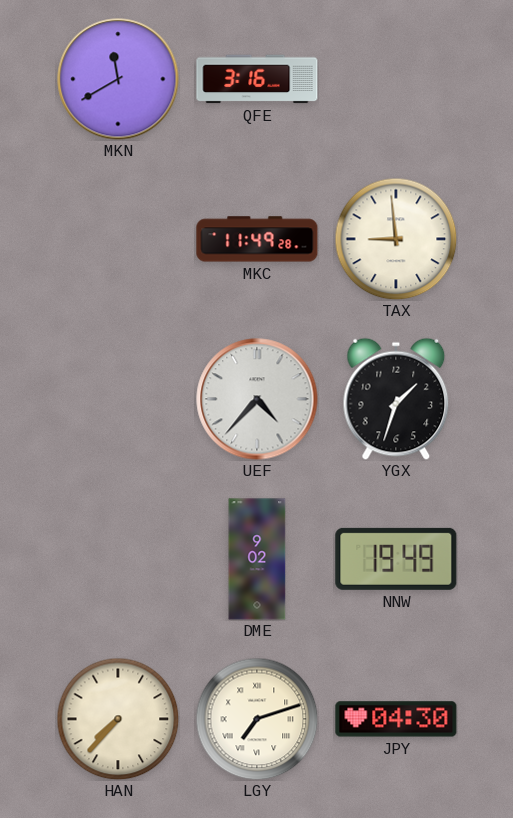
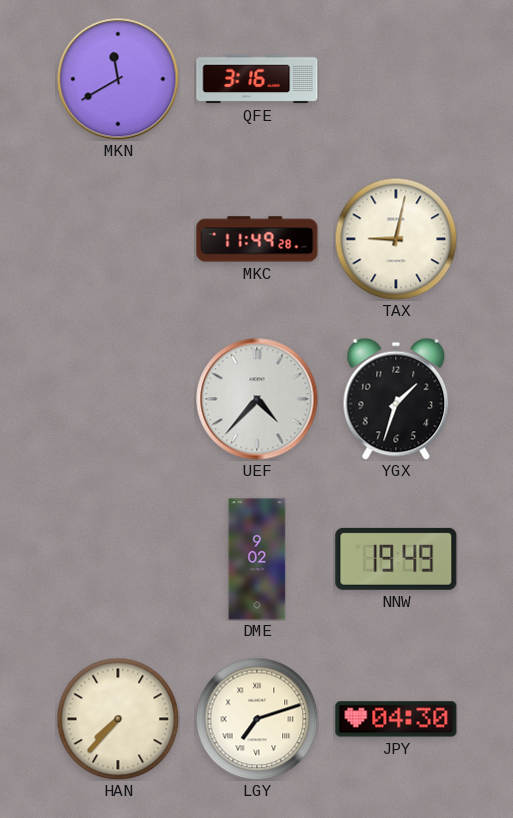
TAX: 8:59 -> 9:02
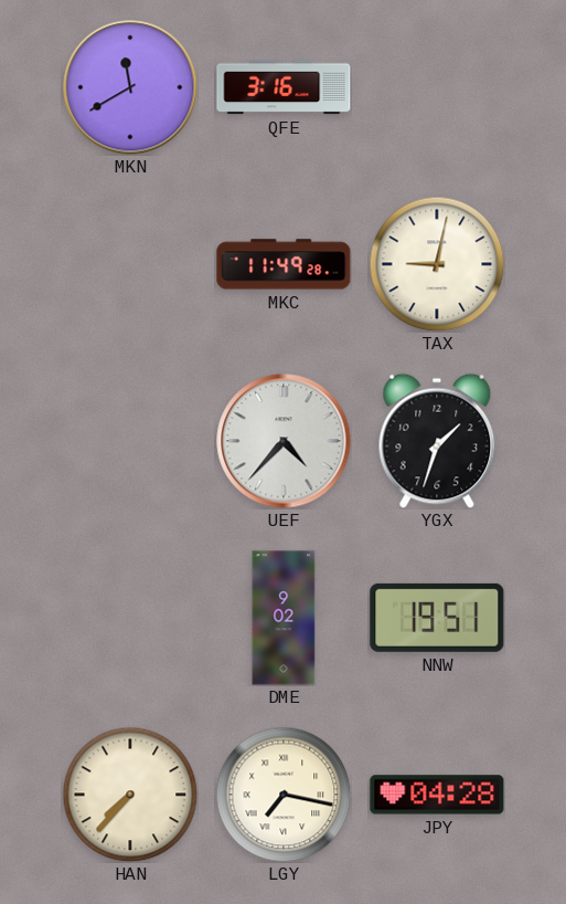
NNW: 19:49 -> 19:51
LGY: 7:12 -> 7:17
JPY: 04:30 -> 04:28
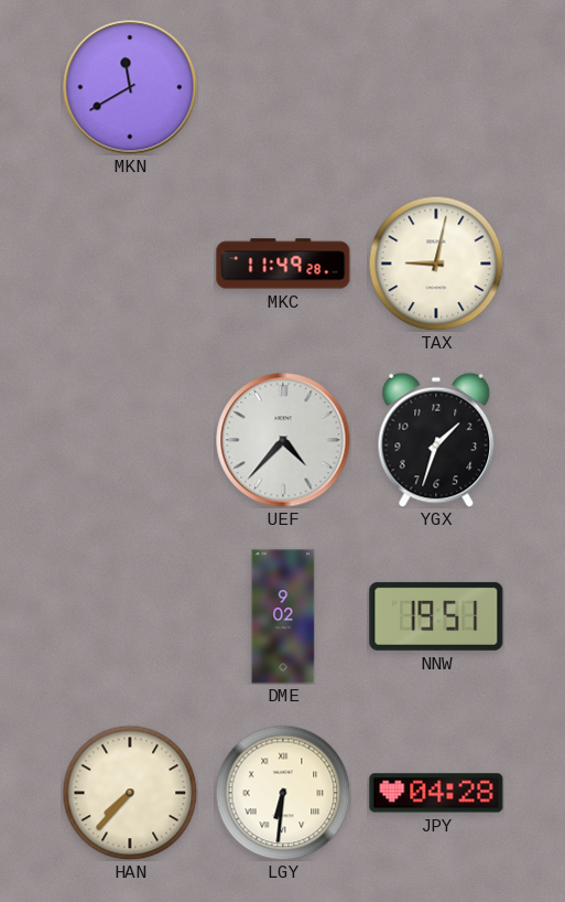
QFE: 3:16 -> none
LGY: 7:17 -> 6:31
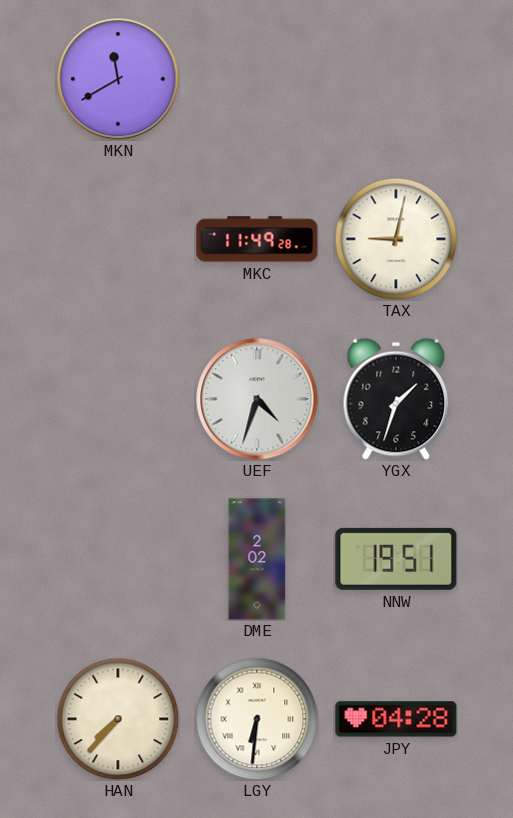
UEF: 4:37 -> 4:33
DME: 9:02 -> 2:02
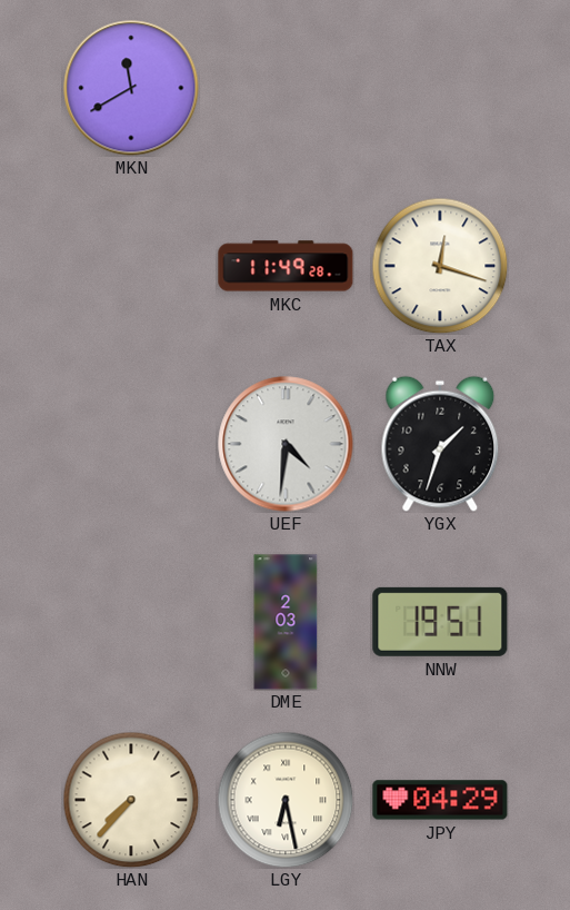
TAX: 9:02 -> 12:18
UEF: 4:33 -> 4:31
DME: 2:02 -> 2:03
LGY: 6:31 -> 6:28
JPY: 04:28 -> 04:29
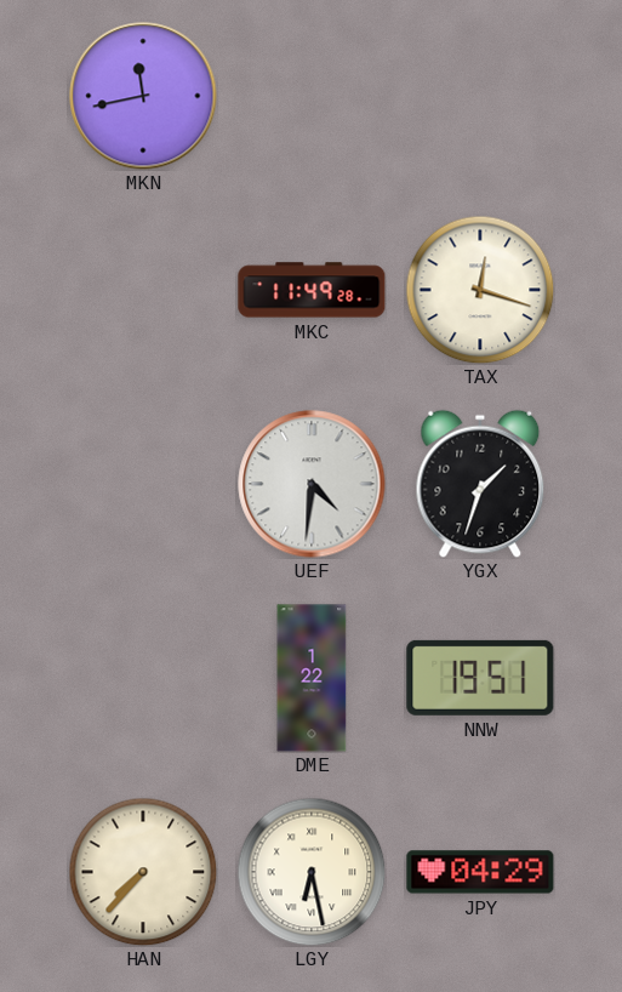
MKN: 11:40 -> 11:43
DME: 2:03 -> 1:22
